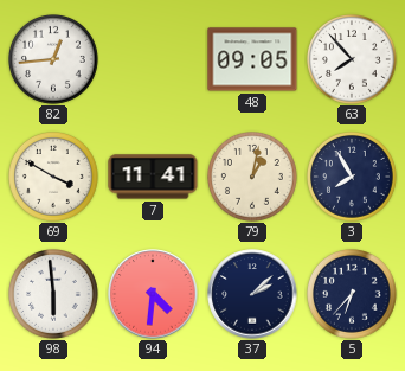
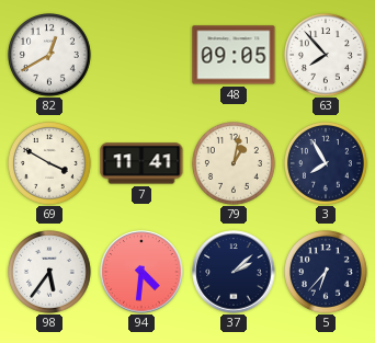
82: 12:44 -> 12:40
98: 5:59 -> 5:36
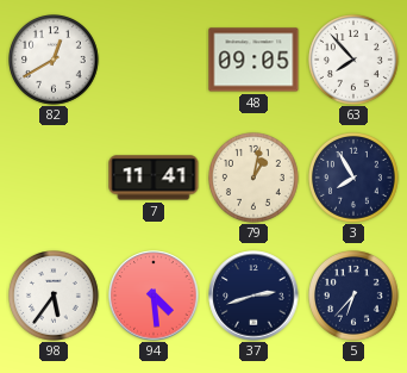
69: 3:50 -> none
94: 4:31 -> 4:29
37: 2:08 -> 2:42
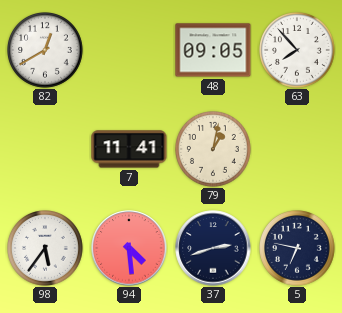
3: 7:55 -> none
5: 6:37 -> 6:47
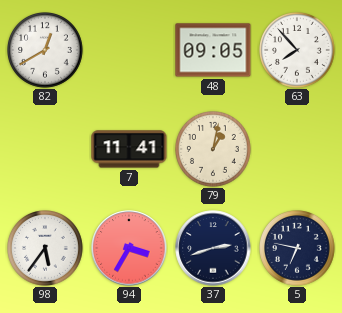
94: 4:29 -> 3:35
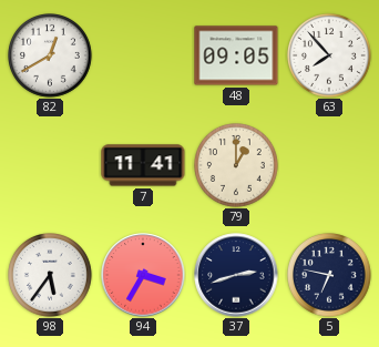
79: 1:02 -> 1:00
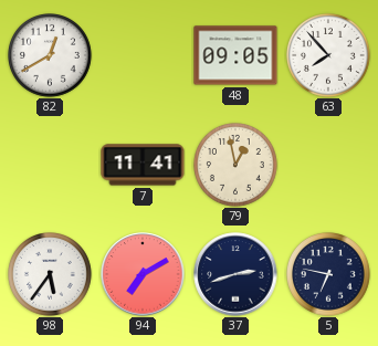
79: 1:00 -> 12:58
94: 3:35 -> 7:10
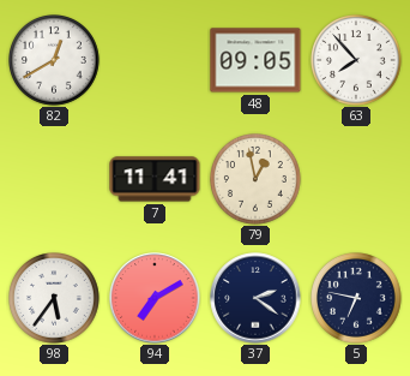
37: 2:42 -> 2:21
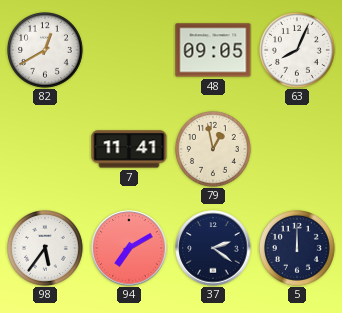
63: 7:53 -> 8:04
5: 6:47 -> 12:00
